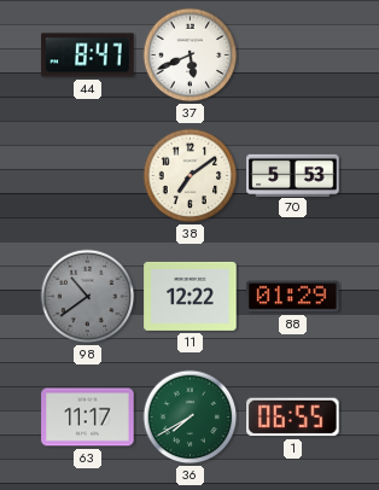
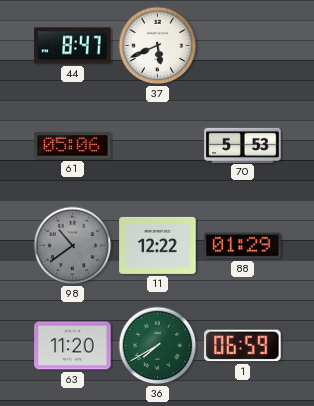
61: none -> 05:06
38: 7:09 -> none
63: 11:17 -> 11:20
1: 06:55 -> 06:59
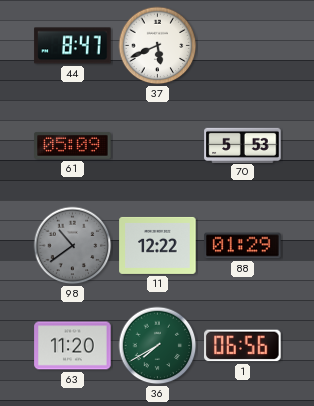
61: 05:06 -> 05:09
1: 06:59 -> 06:56
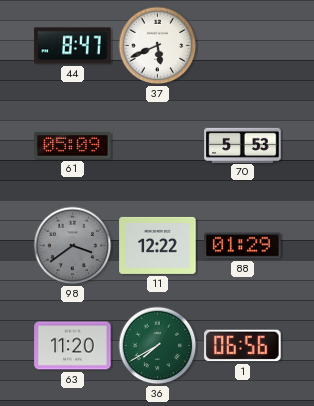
98: 10:39 -> 3:39
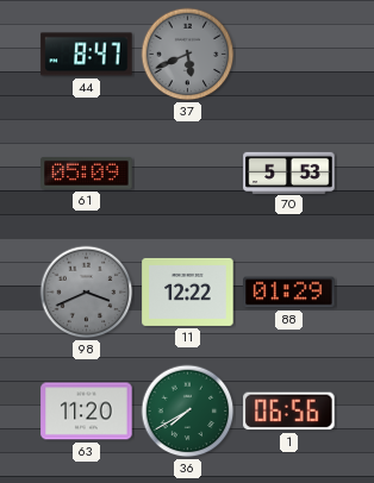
37 dial: white -> grey
98: 3:39 -> 3:41
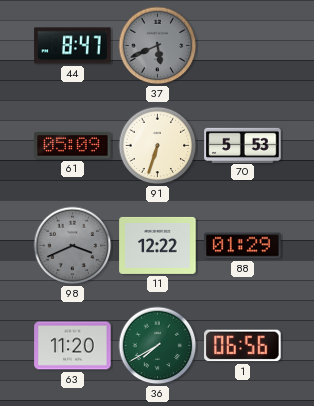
91: none -> 6:33
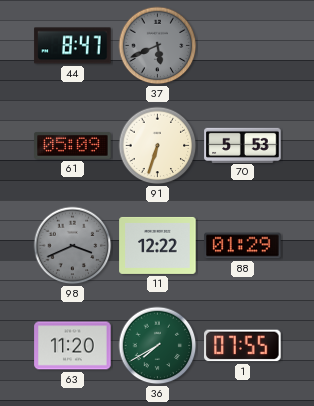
1: 06:56 -> 07:55
